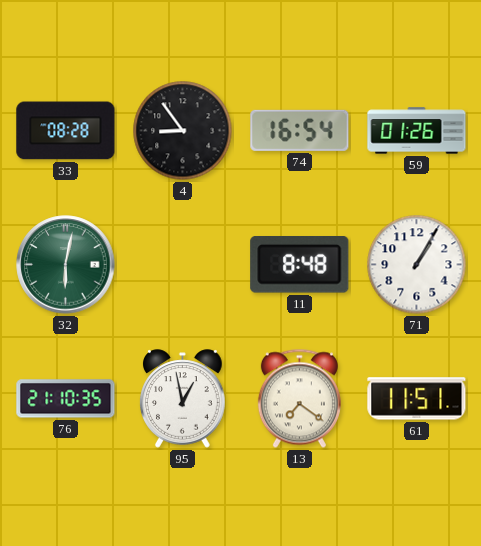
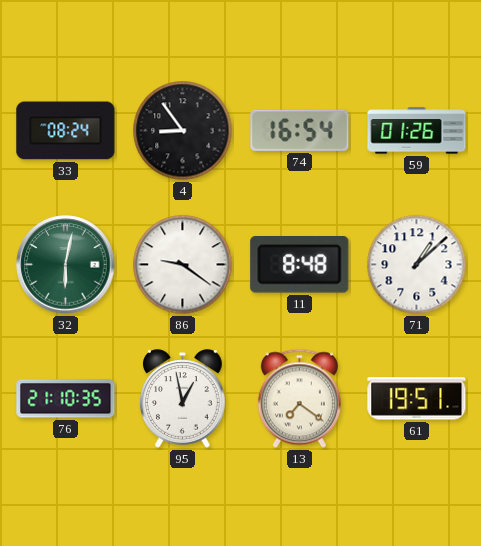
33: 08:28 -> 08:24
86: none -> 9:21
71: 1:05 -> 1:08
61: 11:51 -> 19:51
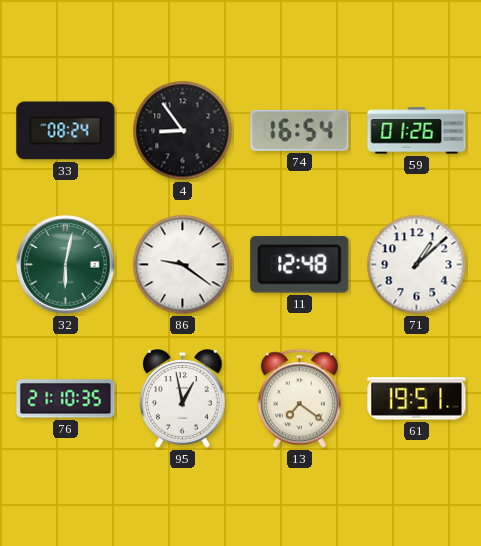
11: 8:48 -> 12:48
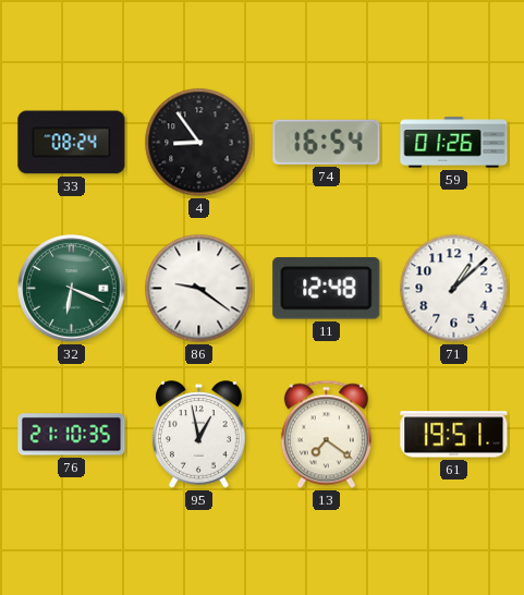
32: 6:02 -> 6:19
